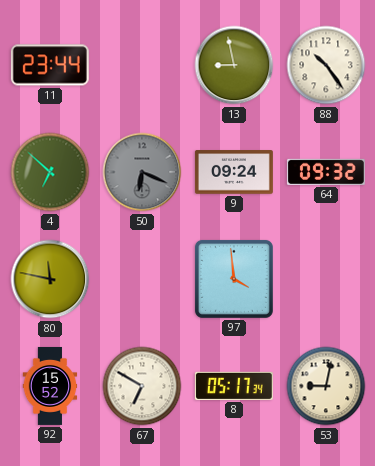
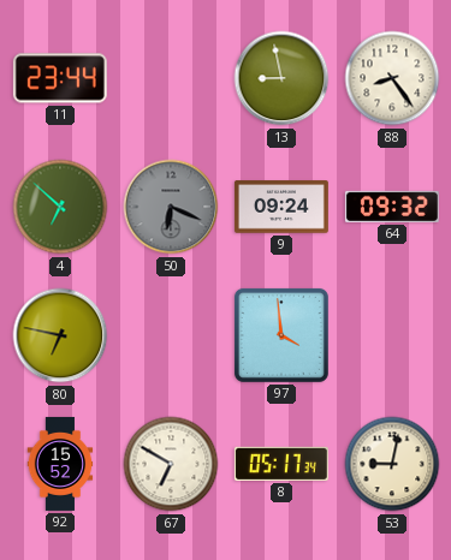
88: 10:24 -> 8:24
80: 11:47 -> 6:47
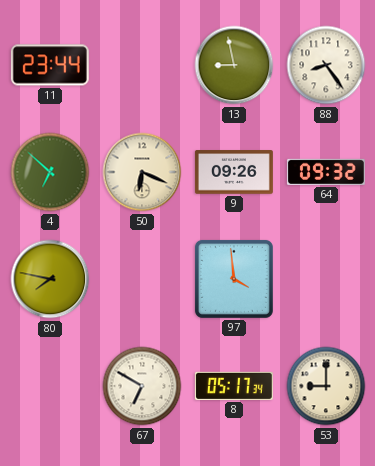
50 dial: grey -> cream
9: 09:24 -> 09:26
80: 6:47 -> 7:47
92: 15:52 -> none
53: 9:02 -> 9:00
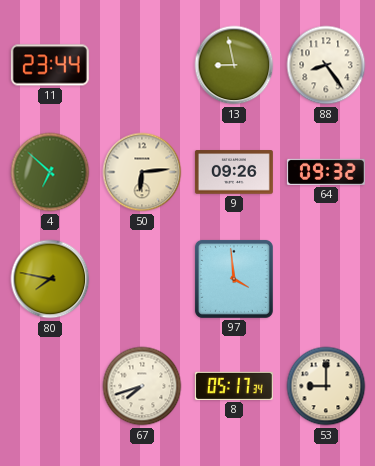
50: 6:19 -> 6:14
67: 6:50 -> 7:42
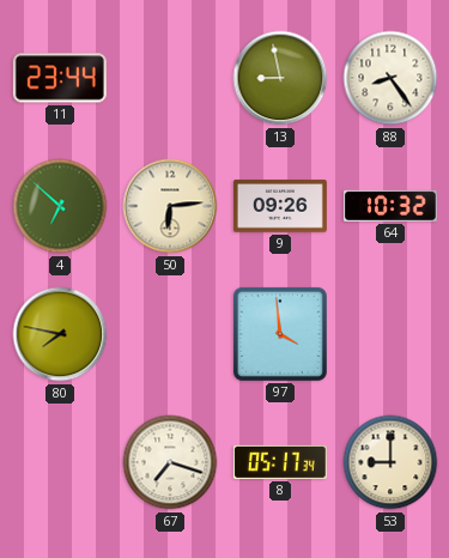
64: 09:32 -> 10:32
67: 7:42 -> 7:18
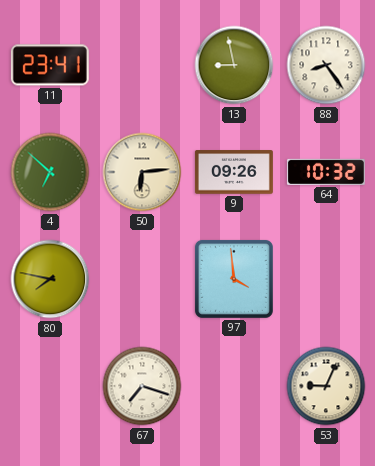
11: 23:44 -> 23:41
8: 05:17 -> none
53: 9:00 -> 9:04
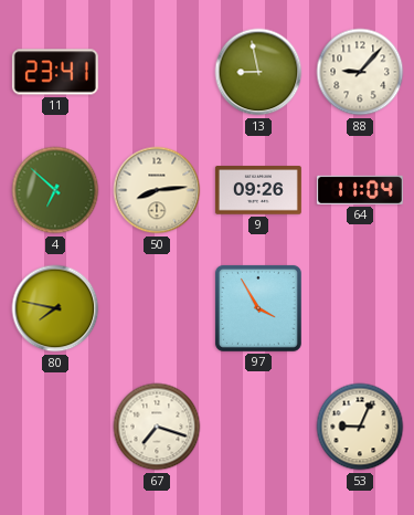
88: 8:24 -> 9:07
50: 6:14 -> 8:14
64: 10:32 -> 11:04
97: 3:59 -> 3:55
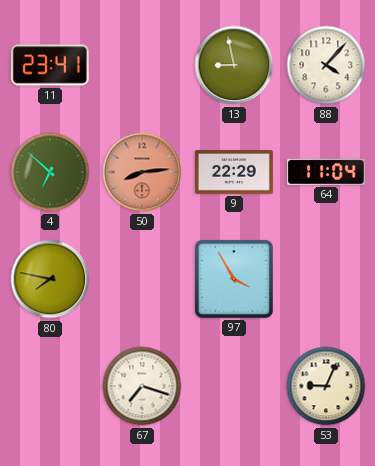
88: 9:07 -> 4:07
50 dial: cream -> salmon
9: 09:26 -> 22:29
